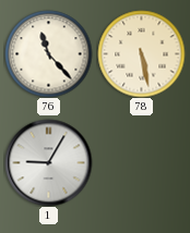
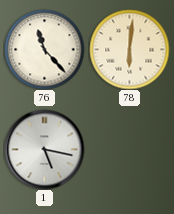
78: 5:28 -> 6:01
1: 9:05 -> 5:17
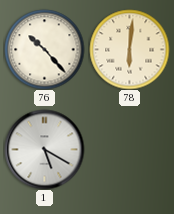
76: 11:23 -> 10:23
1: 5:17 -> 5:20
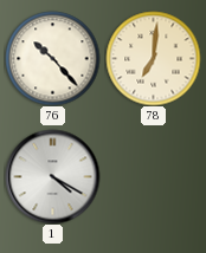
78: 6:01 -> 7:01
1: 5:20 -> 4:20
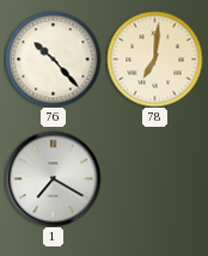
1: 4:20 -> 7:20
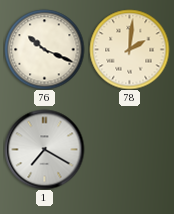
76: 10:23 -> 10:19
78: 7:01 -> 2:01
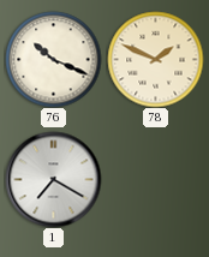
78: 2:01 -> 1:49
